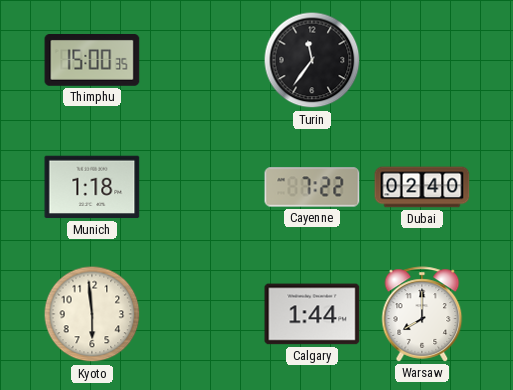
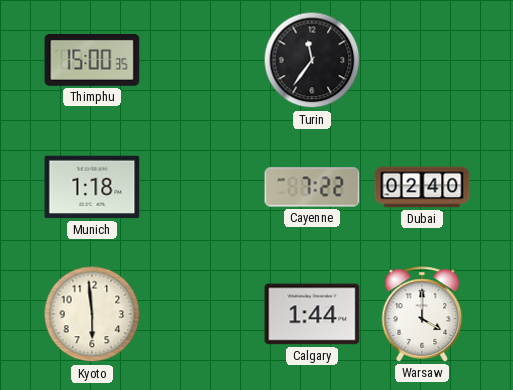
Warsaw: 8:00 -> 4:00
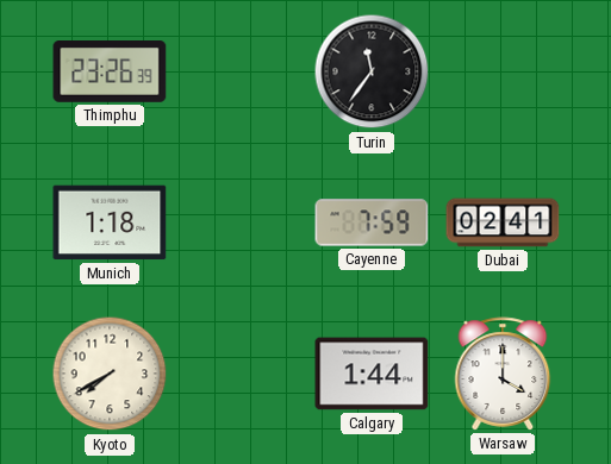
Thimphu: 15:00 -> 23:26
Cayenne: 7:22 -> 7:59
Dubai: 02:40 -> 02:41
Kyoto: 5:59 -> 7:40
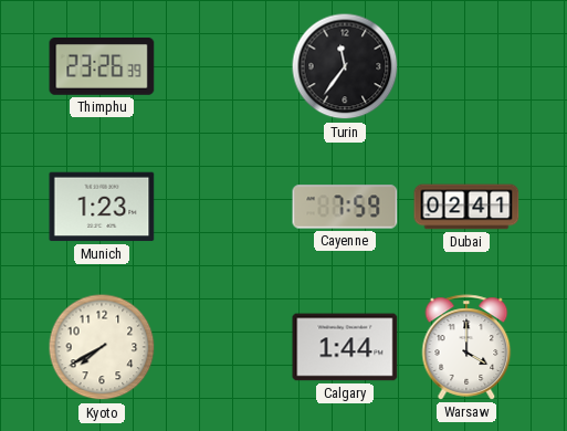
Munich: 1:18 -> 1:23
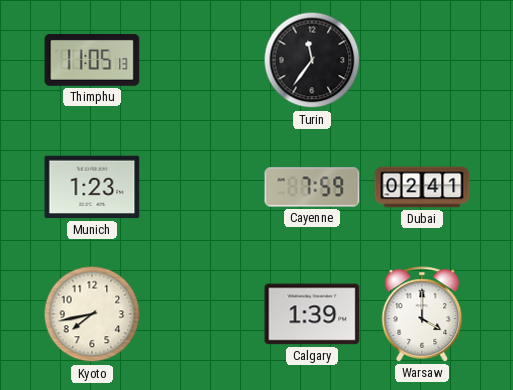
Thimphu: 23:26 -> 11:05
Kyoto: 7:40 -> 7:43
Calgary: 1:44 -> 1:39
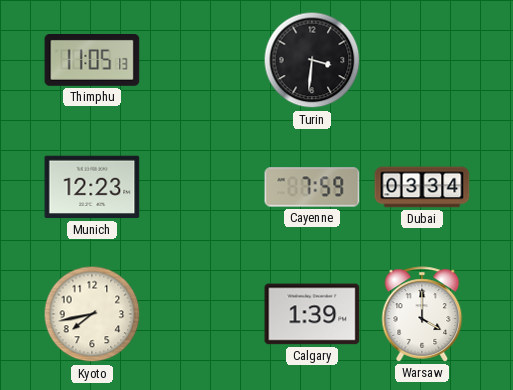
Turin: 11:36 -> 3:31
Munich: 1:23 -> 12:23
Dubai: 02:41 -> 03:34
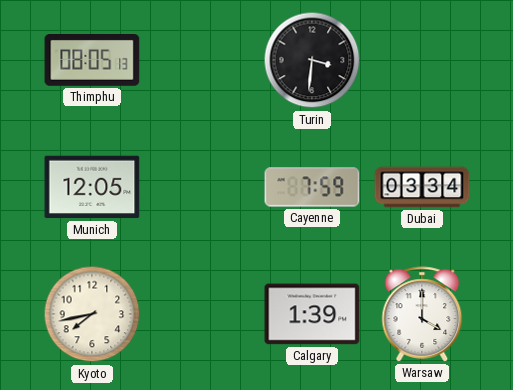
Thimphu: 11:05 -> 08:05
Munich: 12:23 -> 12:05
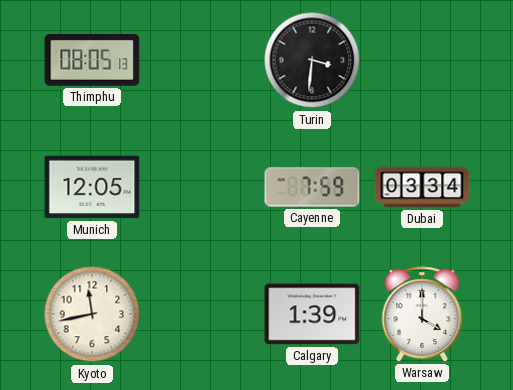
Kyoto: 7:43 -> 11:43
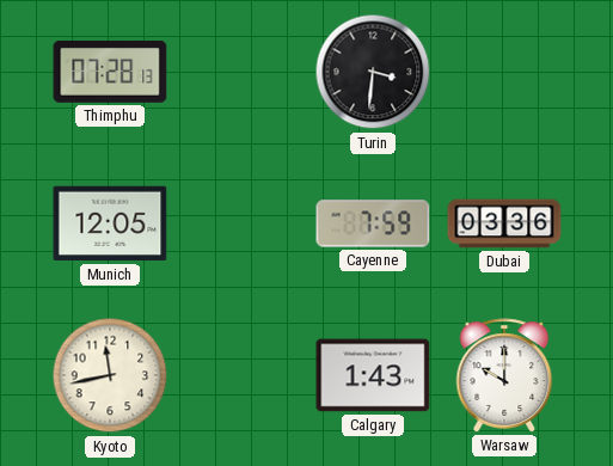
Thimphu: 08:05 -> 07:28
Dubai: 03:34 -> 03:36
Calgary: 1:39 -> 1:43
Warsaw: 4:00 -> 10:00
